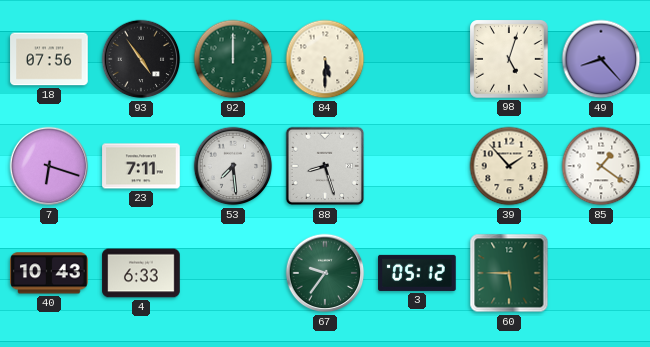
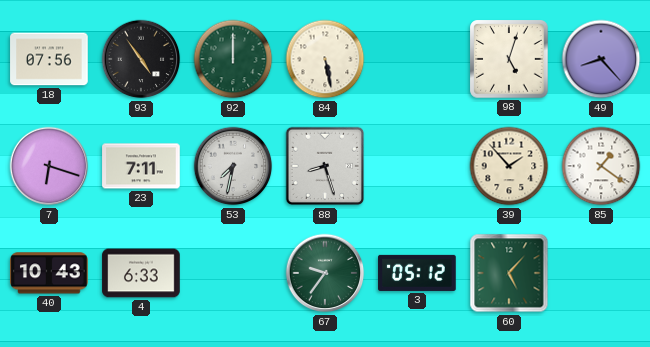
84: 5:30 -> 5:28
53: 7:29 -> 7:32
60: 5:45 -> 5:07
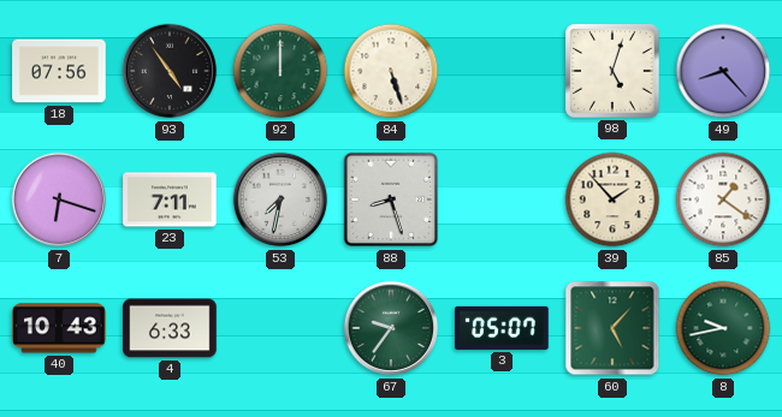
84: 5:28 -> 5:27
3: 05:12 -> 05:07
8: none -> 9:43
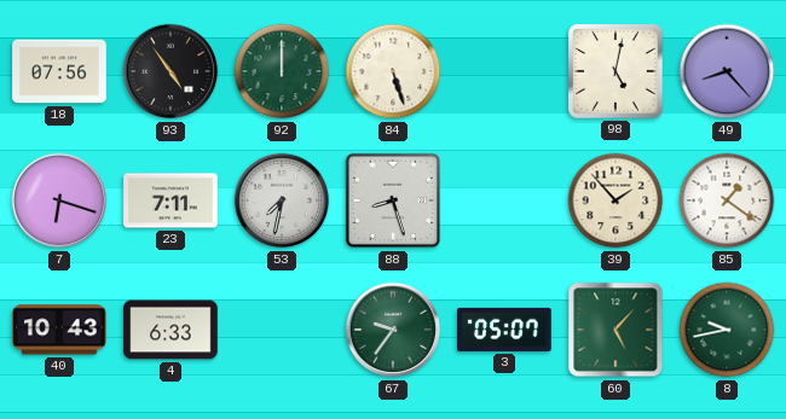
98: 5:03 -> 5:02
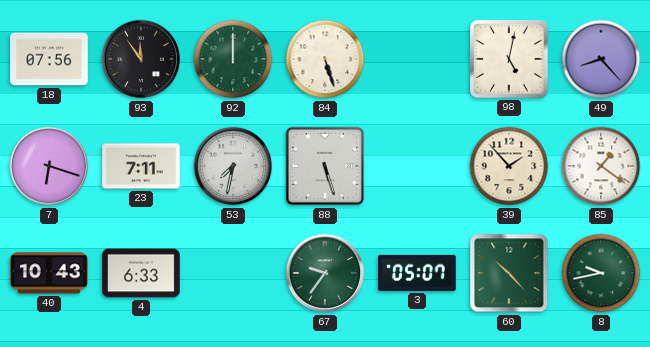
93: 4:54 -> 11:54
88: 8:27 -> 5:27
60: 5:07 -> 10:23
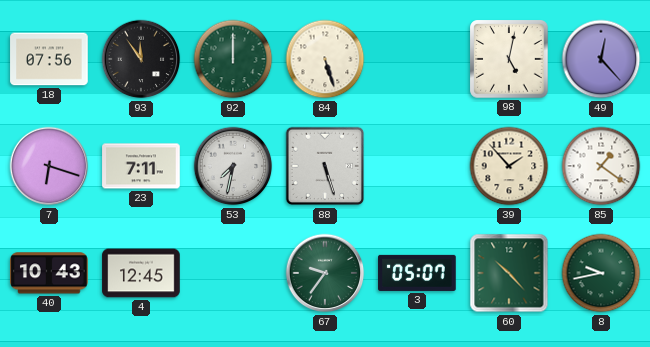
49: 8:23 -> 12:23
4: 6:33 -> 12:45
